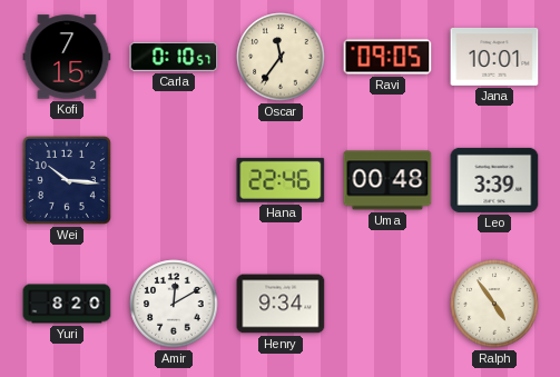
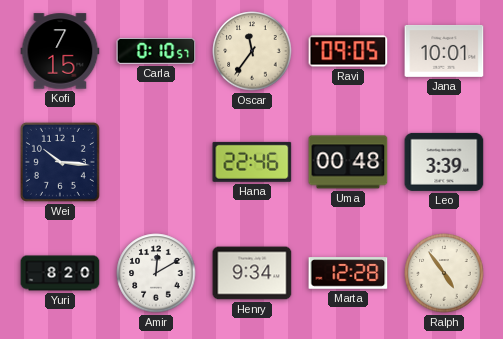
Marta: none -> 12:28
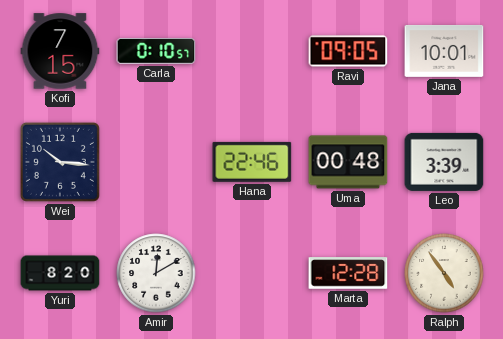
Oscar: 11:36 -> none
Henry: 9:34 -> none
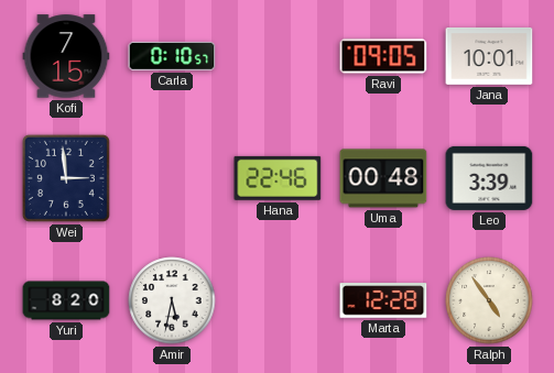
Wei: 10:16 -> 2:59
Amir: 12:10 -> 5:32
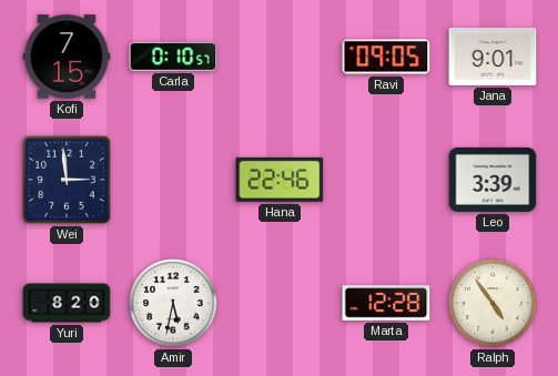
Jana: 10:01 -> 9:01
Uma: 00:48 -> none
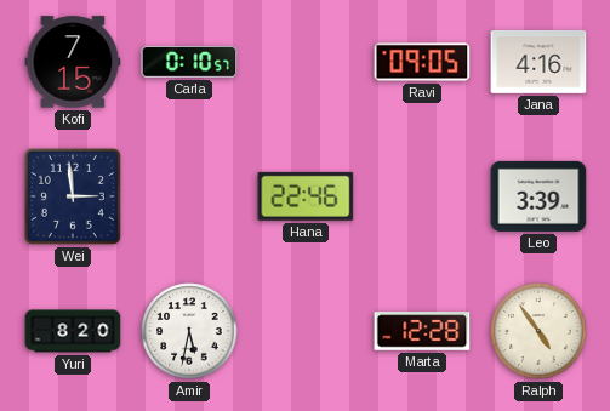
Jana: 9:01 -> 4:16
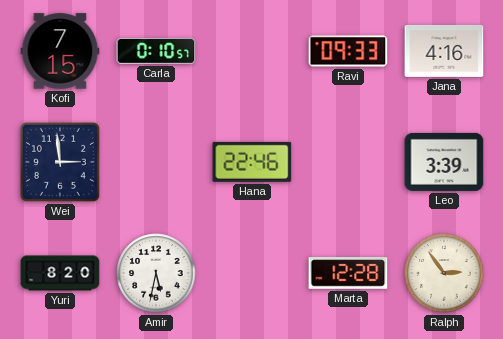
Ravi: 09:05 -> 09:33
Ralph: 4:54 -> 2:54
